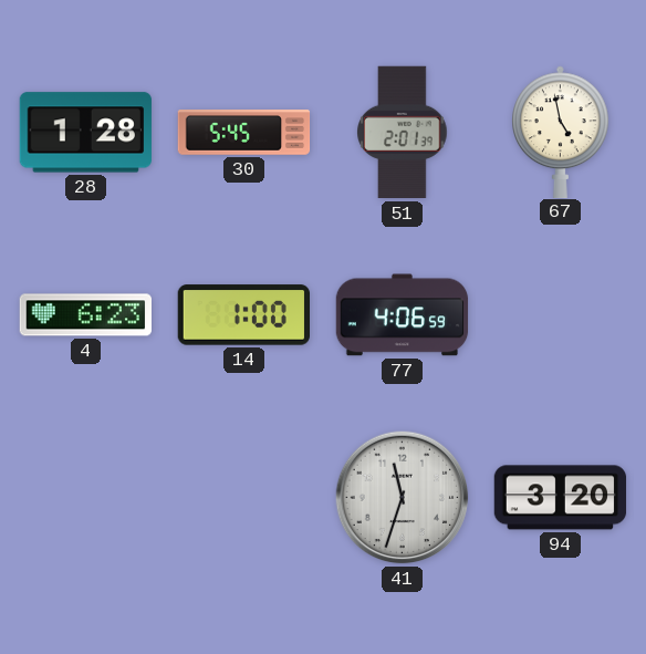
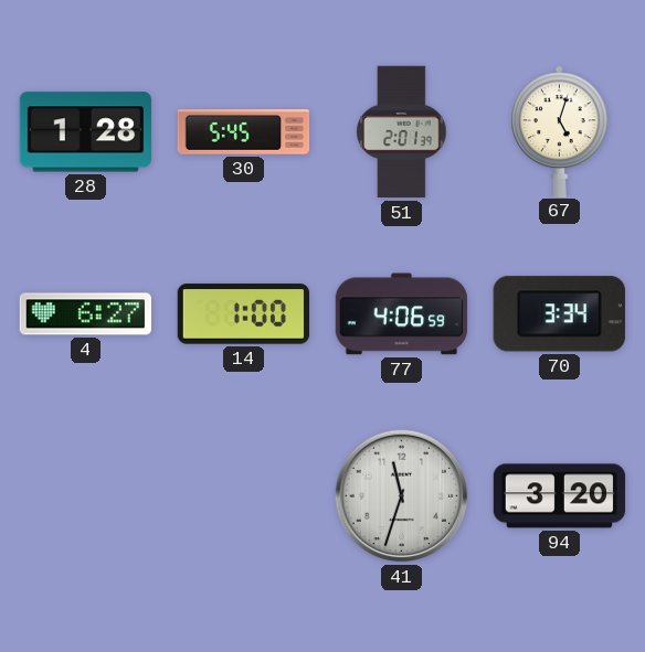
67: 4:58 -> 5:03
4: 6:23 -> 6:27
70: none -> 3:34
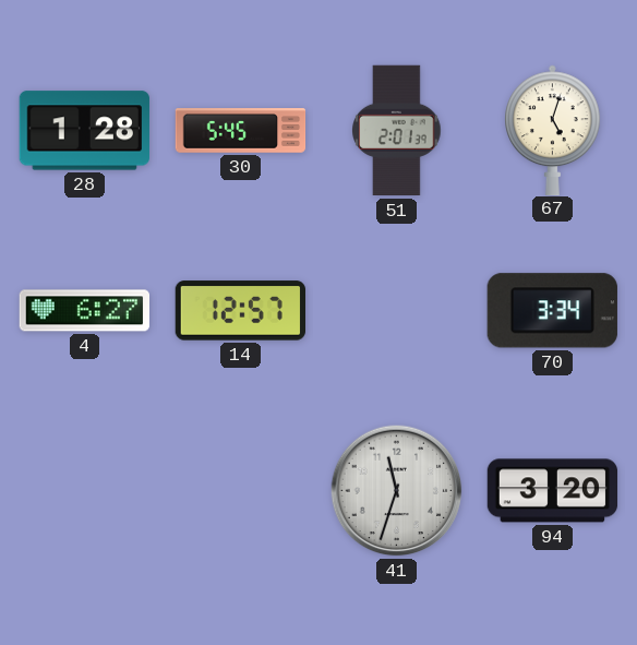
14: 1:00 -> 12:57
77: 4:06 -> none
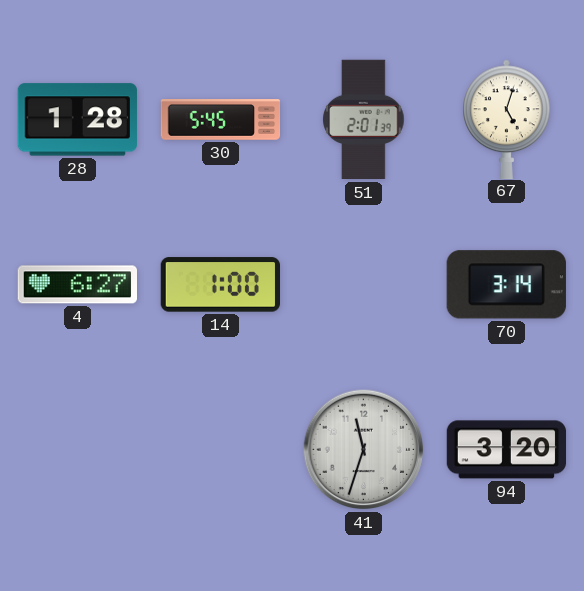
14: 12:57 -> 1:00
70: 3:34 -> 3:14
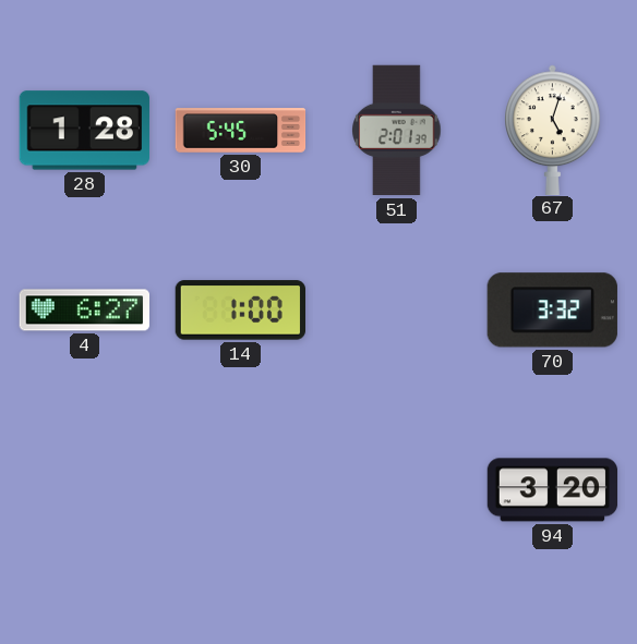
70: 3:14 -> 3:32
41: 11:33 -> none
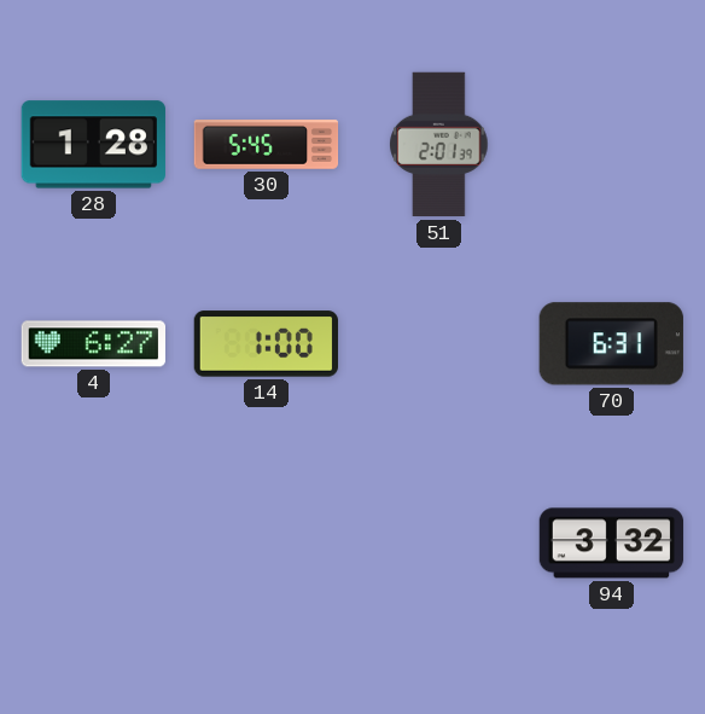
67: 5:03 -> none
70: 3:32 -> 6:31
94: 3:20 -> 3:32
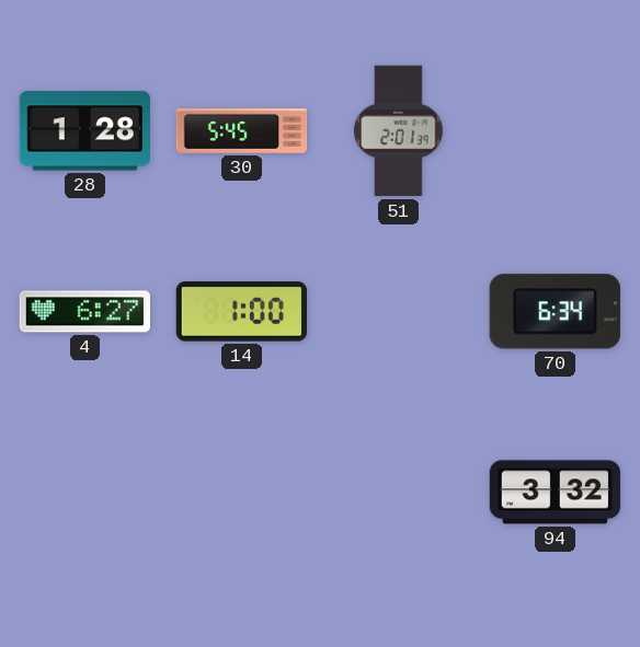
70: 6:31 -> 6:34
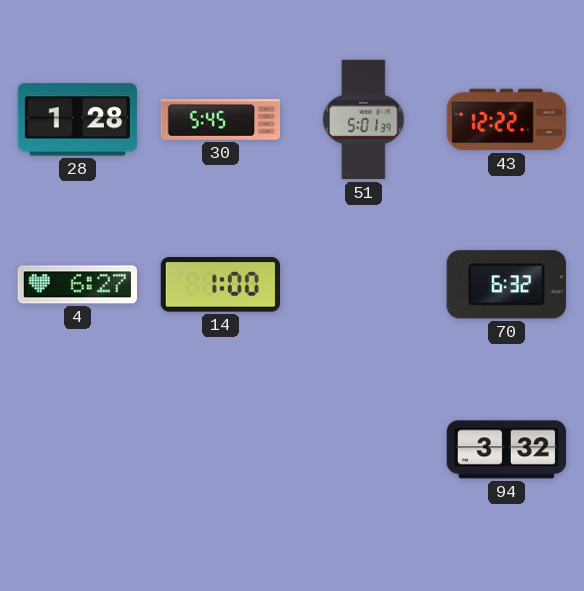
51: 2:01 -> 5:01
43: none -> 12:22
70: 6:34 -> 6:32
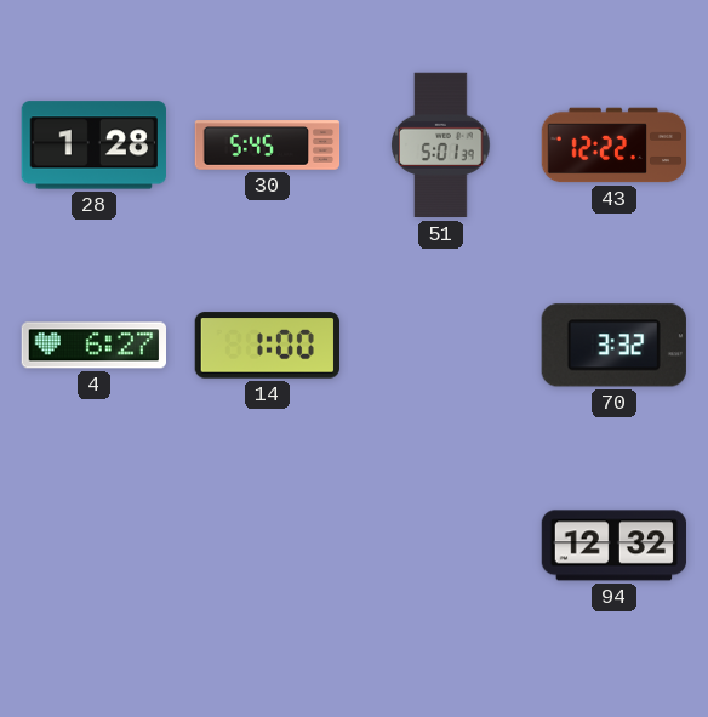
70: 6:32 -> 3:32
94: 3:32 -> 12:32
